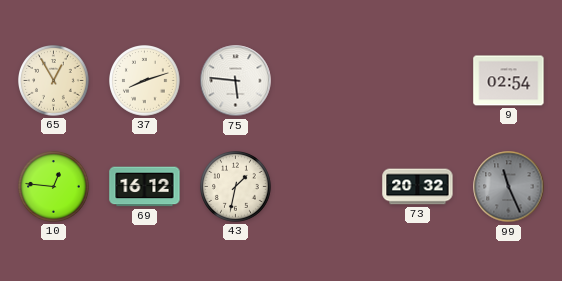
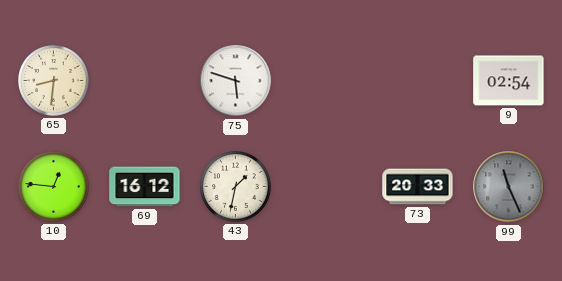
65: 12:55 -> 8:31
37: 8:12 -> none
75: 5:46 -> 5:48
73: 20:32 -> 20:33
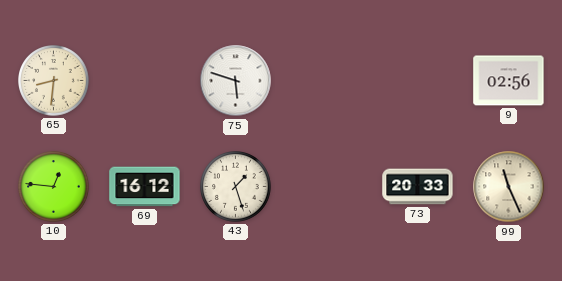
9: 02:54 -> 02:56
43: 1:32 -> 1:27
99 dial: grey -> cream
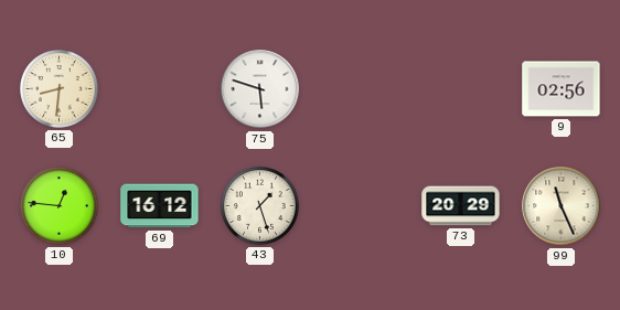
73: 20:33 -> 20:29
